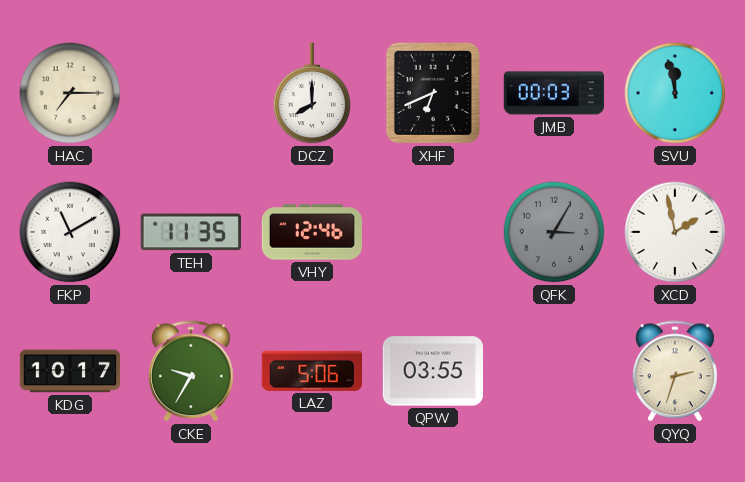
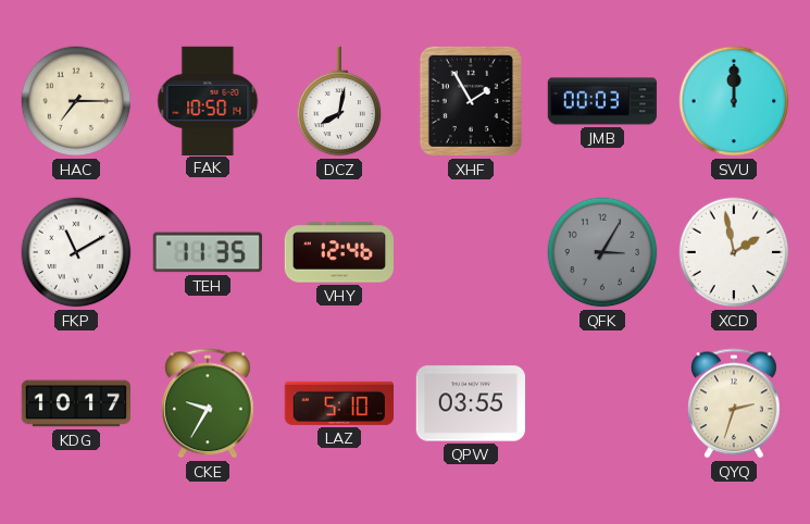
FAK: none -> 10:50
DCZ: 8:00 -> 8:02
XHF: 6:41 -> 1:55
SVU: 11:58 -> 12:00
LAZ: 5:06 -> 5:10
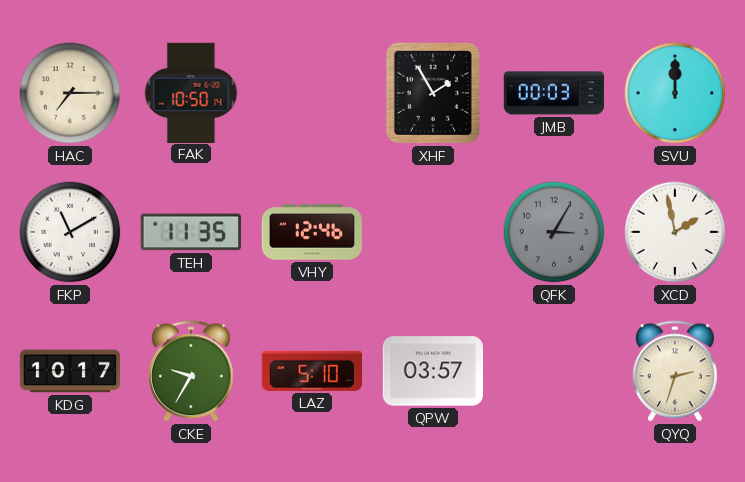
DCZ: 8:02 -> none
QPW: 03:55 -> 03:57
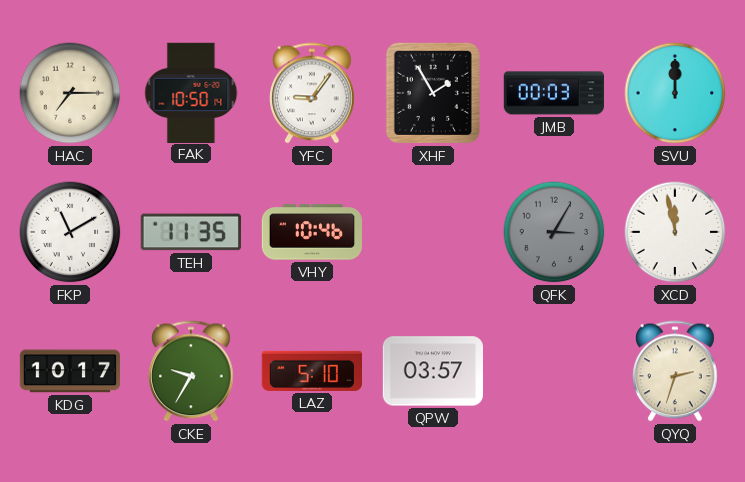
YFC: none -> 9:06
VHY: 12:46 -> 10:46
XCD: 1:58 -> 11:58
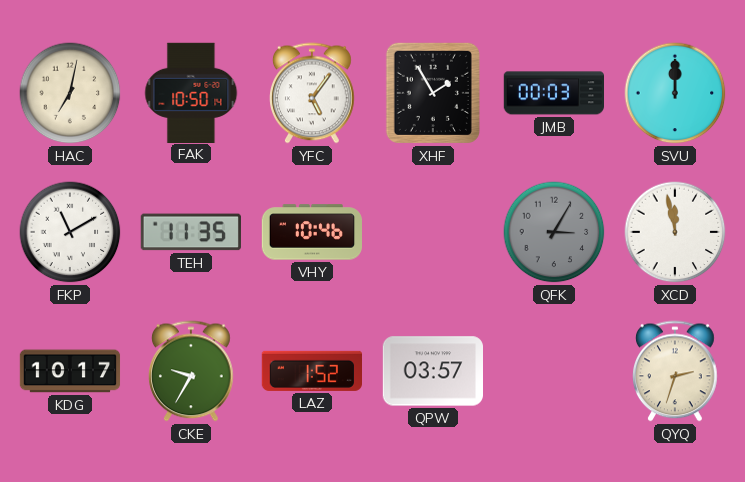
HAC: 7:15 -> 7:02
YFC: 9:06 -> 5:06
LAZ: 5:10 -> 1:52
